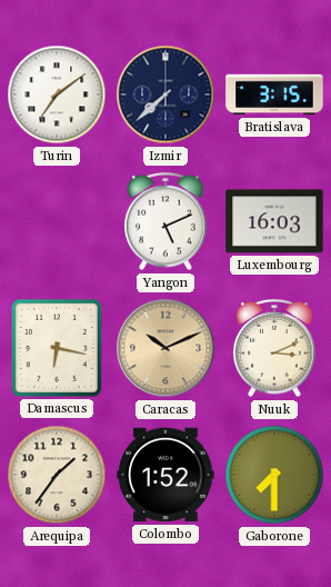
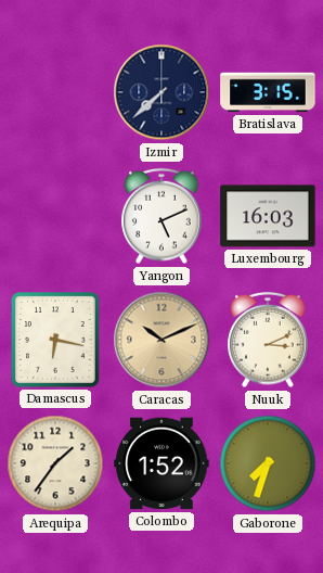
Turin: 7:09 -> none
Gaborone: 7:30 -> 7:33
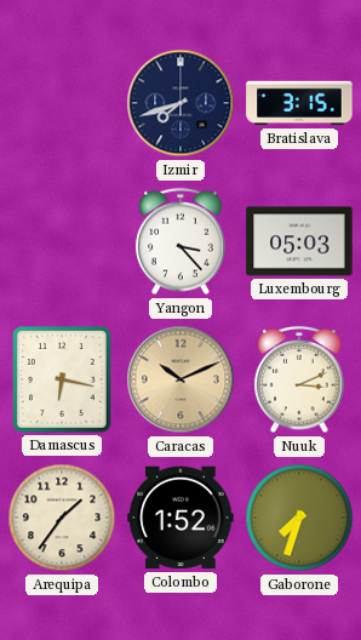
Izmir: 7:38 -> 7:42
Yangon: 5:11 -> 3:23
Luxembourg: 16:03 -> 05:03
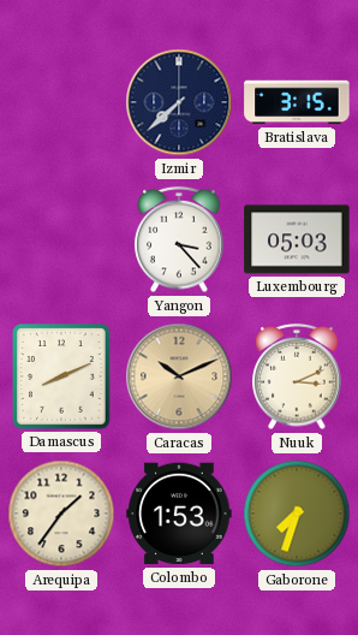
Izmir: 7:42 -> 7:38
Damascus: 6:17 -> 8:11
Colombo: 1:52 -> 1:53
